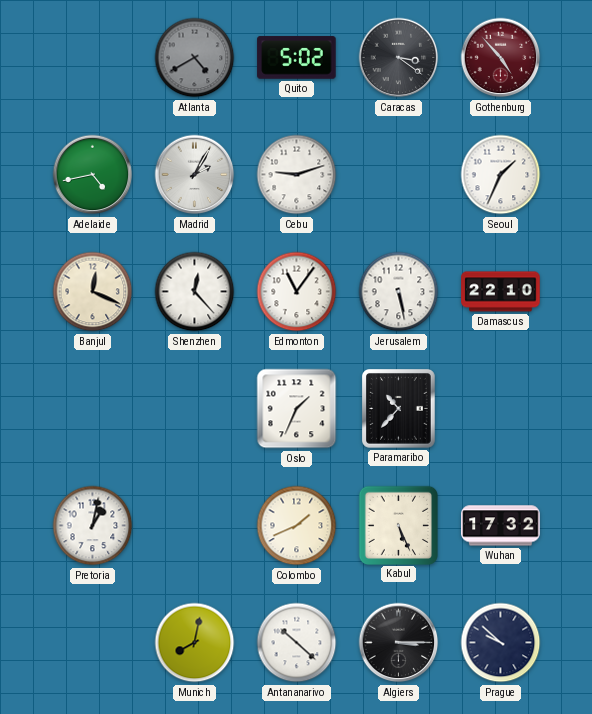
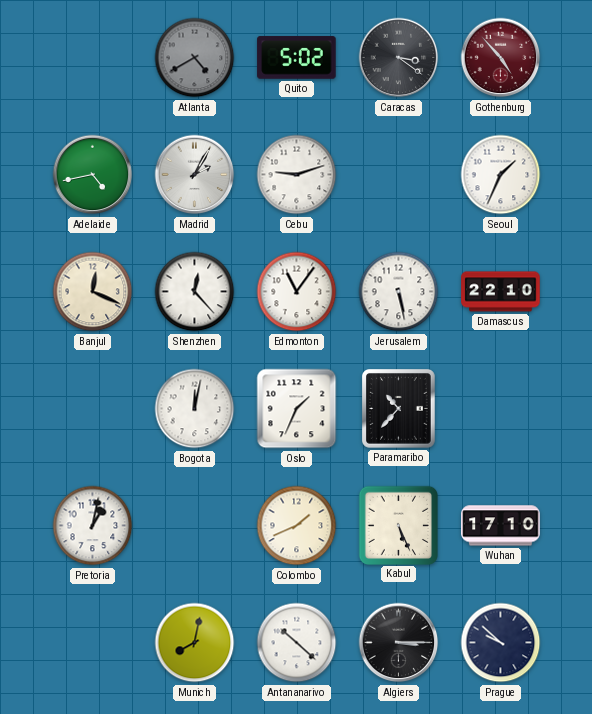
Bogota: none -> 12:02
Wuhan: 17:32 -> 17:10
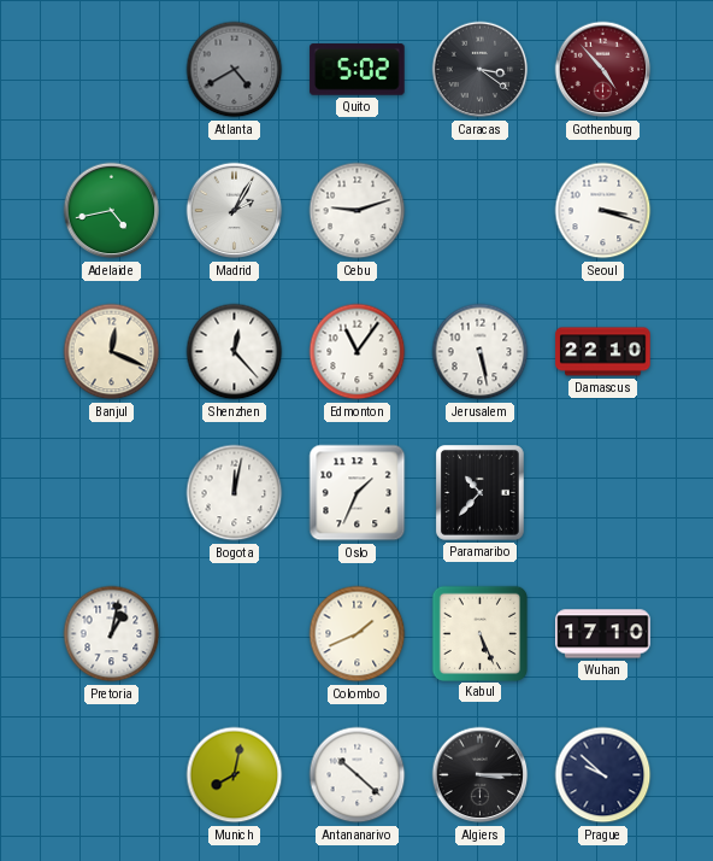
Seoul: 1:34 -> 3:18
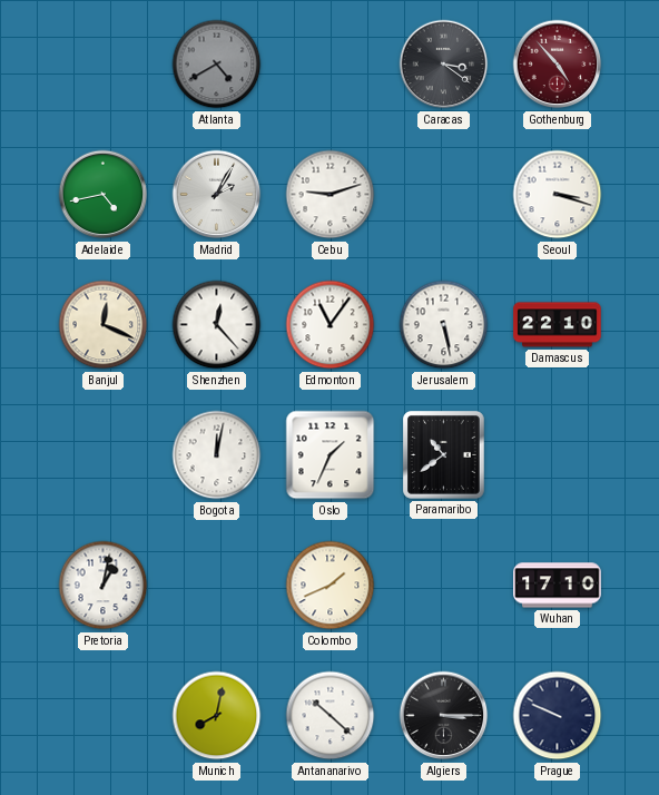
Quito: 5:02 -> none
Paramaribo: 10:37 -> 10:39
Kabul: 5:26 -> none
Prague: 9:52 -> 9:49
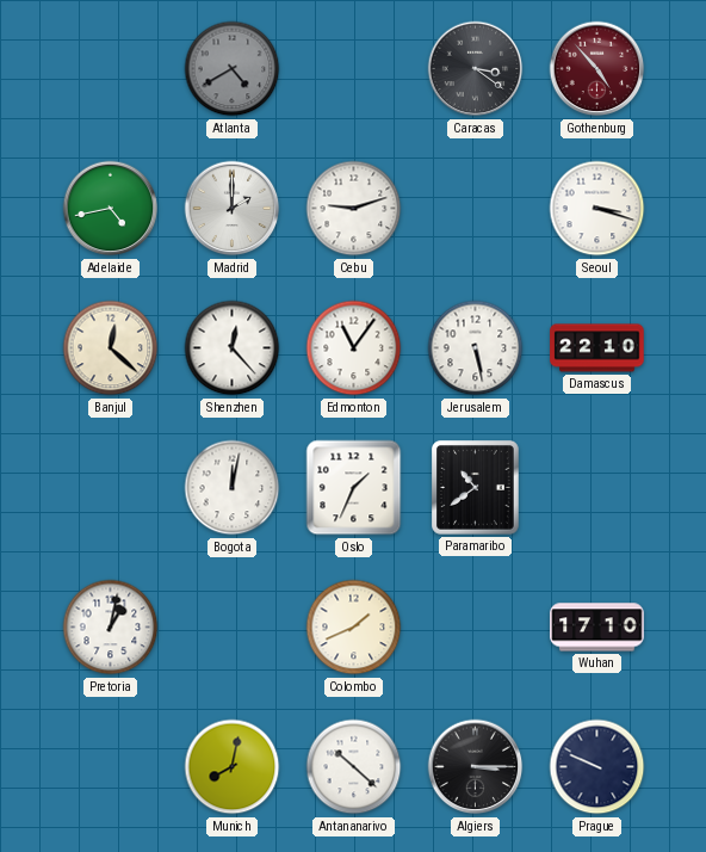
Madrid: 2:05 -> 2:00
Banjul: 12:19 -> 12:22
